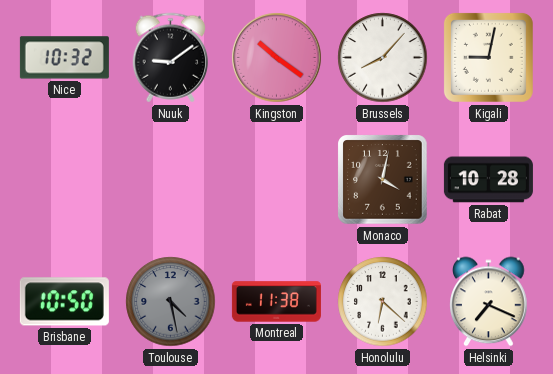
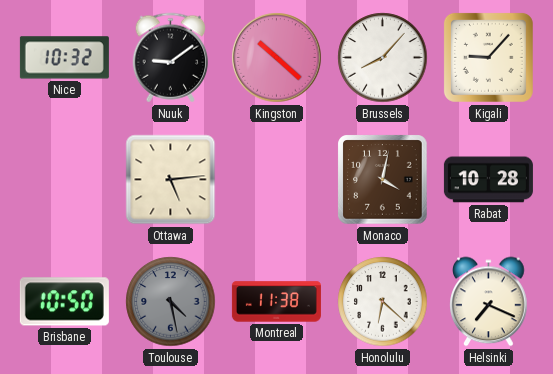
Kingston: 10:21 -> 10:22
Kigali: 9:02 -> 9:07
Ottawa: none -> 5:14
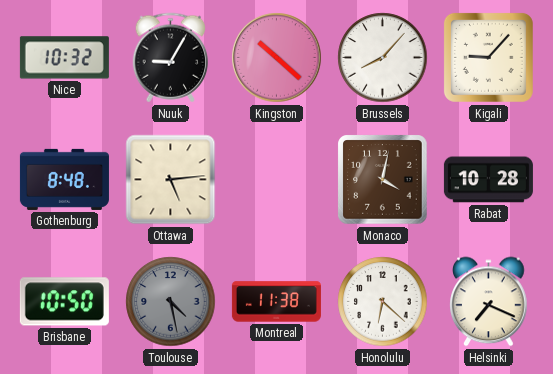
Nuuk: 9:09 -> 9:05
Gothenburg: none -> 8:48
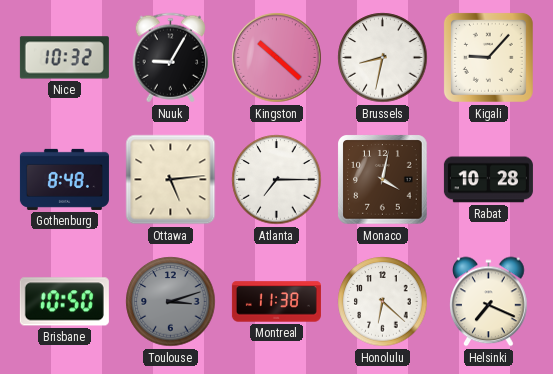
Brussels: 8:07 -> 8:32
Atlanta: none -> 7:15
Toulouse: 4:28 -> 3:12
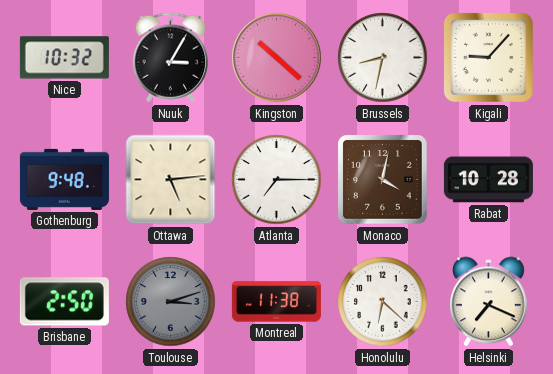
Nuuk: 9:05 -> 3:05
Gothenburg: 8:48 -> 9:48
Brisbane: 10:50 -> 2:50
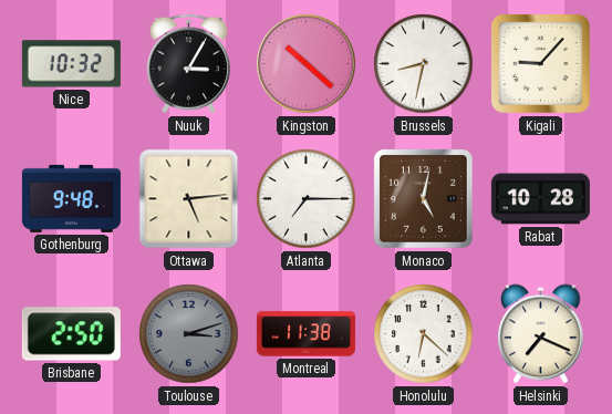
Monaco: 4:02 -> 5:02
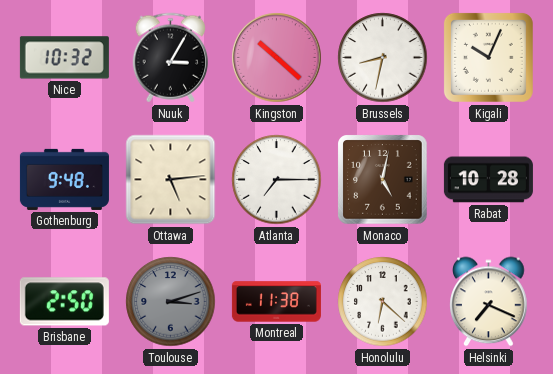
Kigali: 9:07 -> 10:04
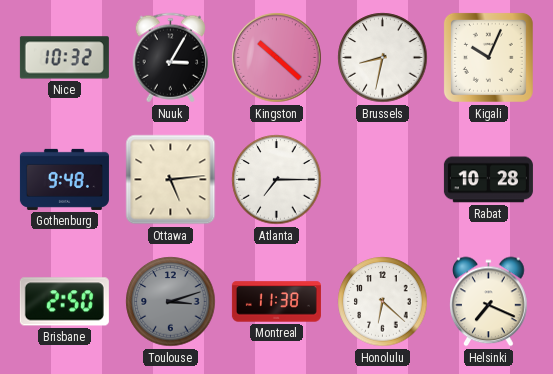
Monaco: 5:02 -> none
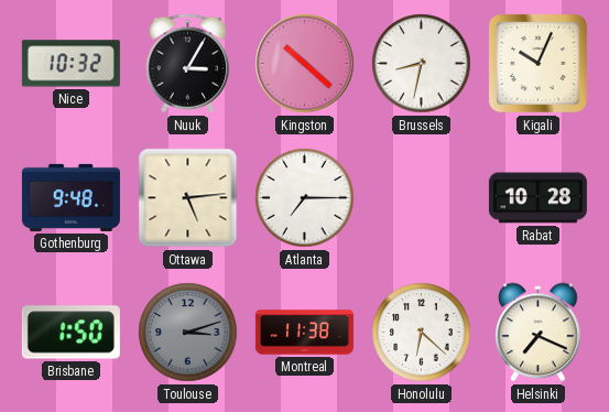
Brisbane: 2:50 -> 1:50
